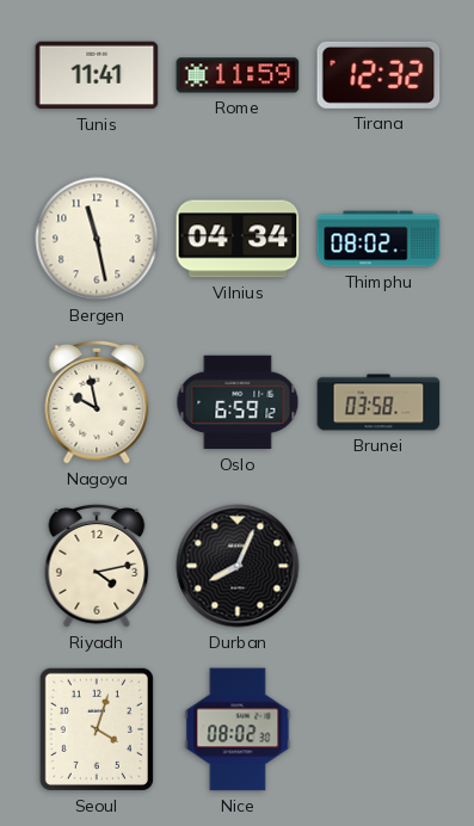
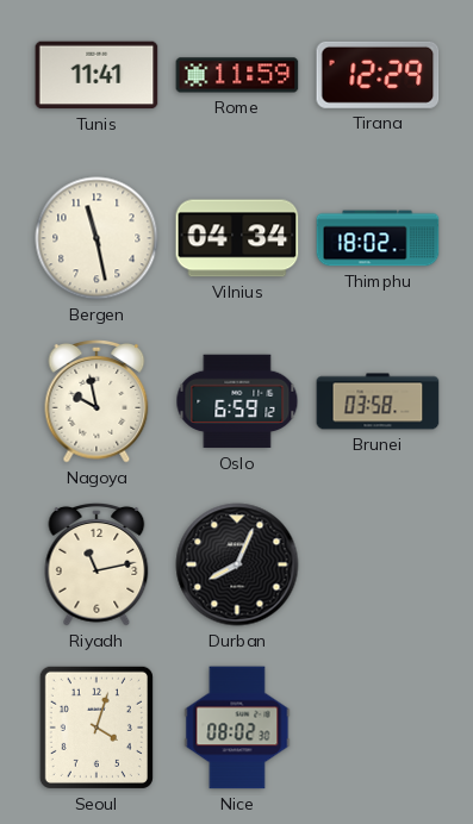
Tirana: 12:32 -> 12:29
Thimphu: 08:02 -> 18:02
Riyadh: 4:13 -> 11:13
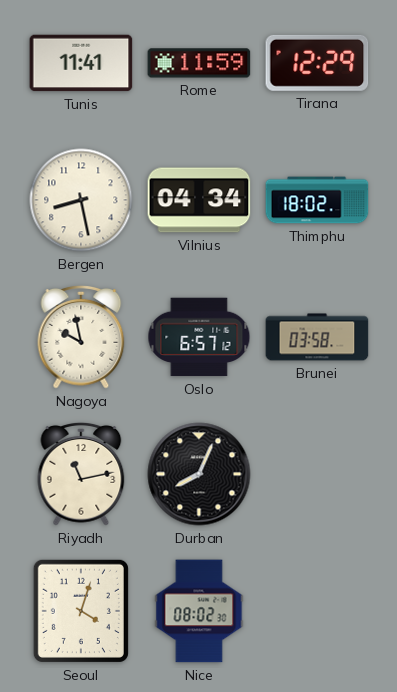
Bergen: 11:28 -> 8:28
Oslo: 6:59 -> 6:57
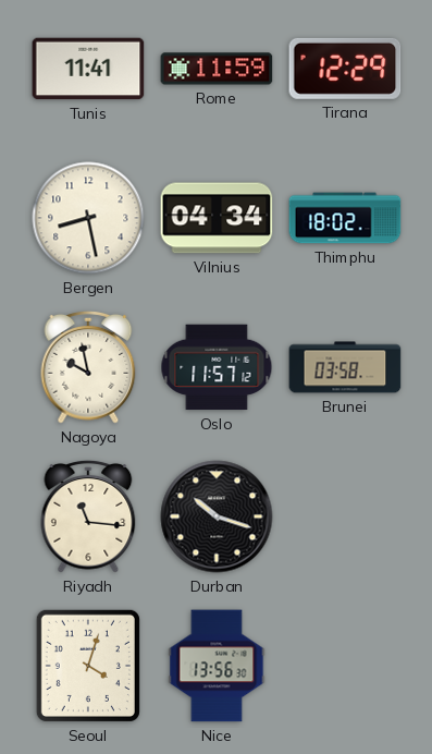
Oslo: 6:57 -> 11:57
Riyadh: 11:13 -> 11:16
Durban: 8:04 -> 10:18
Nice: 08:02 -> 13:56
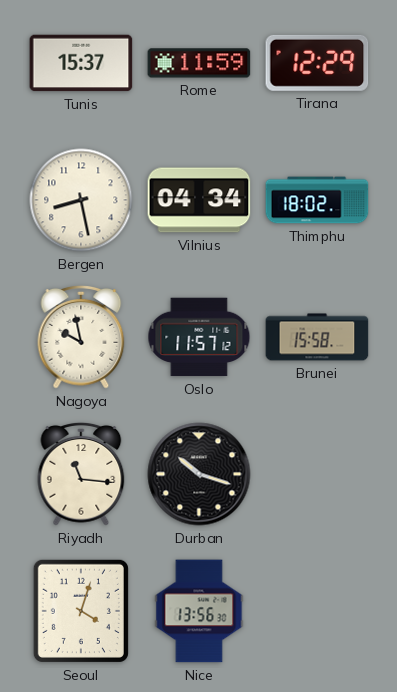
Tunis: 11:41 -> 15:37
Brunei: 03:58 -> 15:58
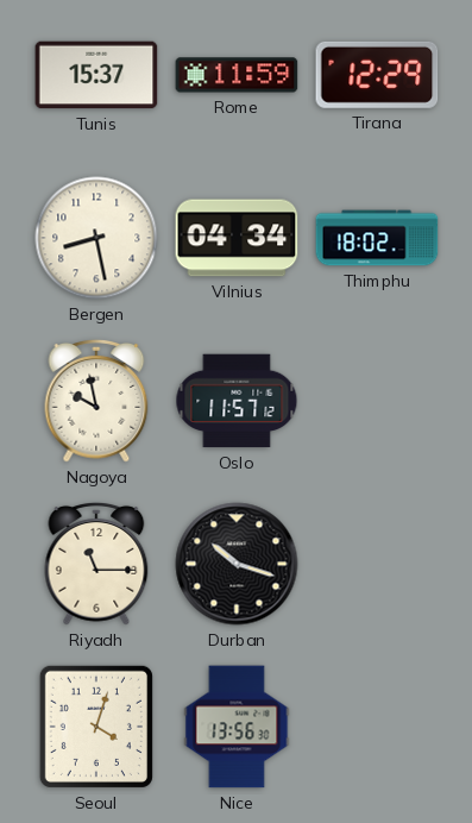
Brunei: 15:58 -> none
Riyadh: 11:16 -> 11:15
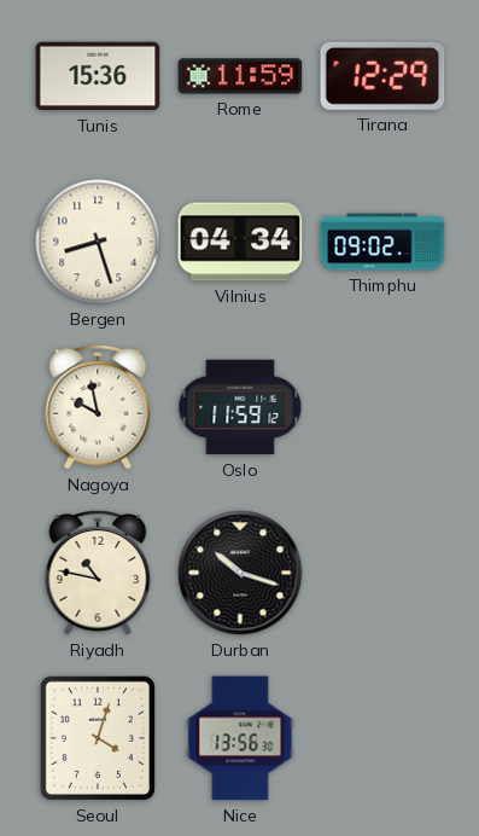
Tunis: 15:37 -> 15:36
Bergen: 8:28 -> 8:27
Thimphu: 18:02 -> 09:02
Oslo: 11:57 -> 11:59
Riyadh: 11:15 -> 10:47
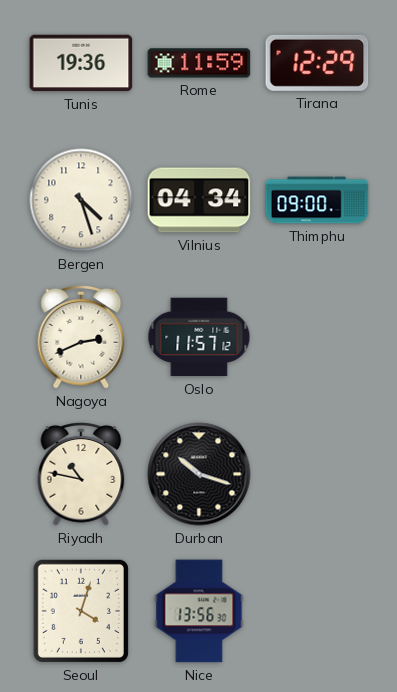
Tunis: 15:36 -> 19:36
Bergen: 8:27 -> 4:27
Thimphu: 09:02 -> 09:00
Nagoya: 9:58 -> 2:41
Oslo: 11:59 -> 11:57
